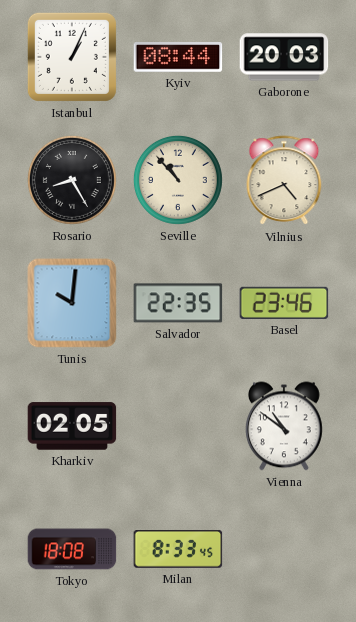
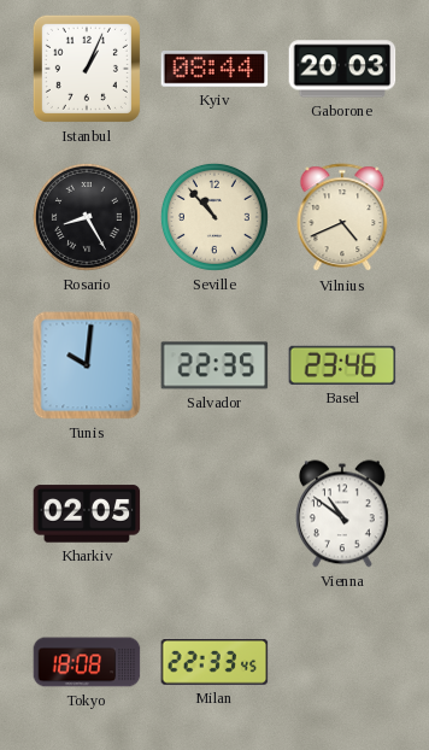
Milan: 8:33 -> 22:33
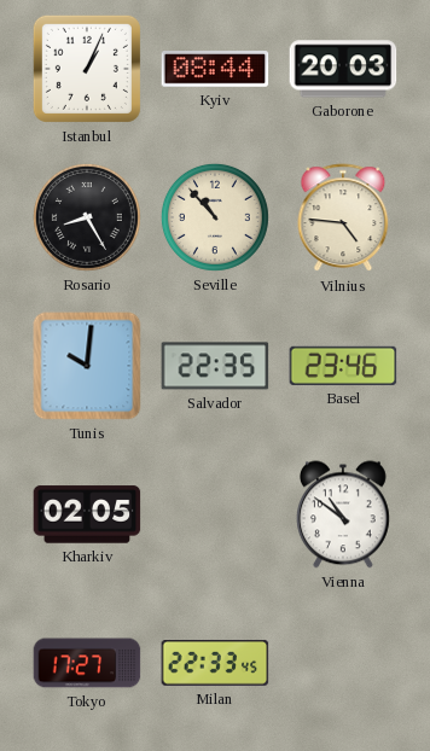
Vilnius: 4:41 -> 4:46
Tokyo: 18:08 -> 17:27
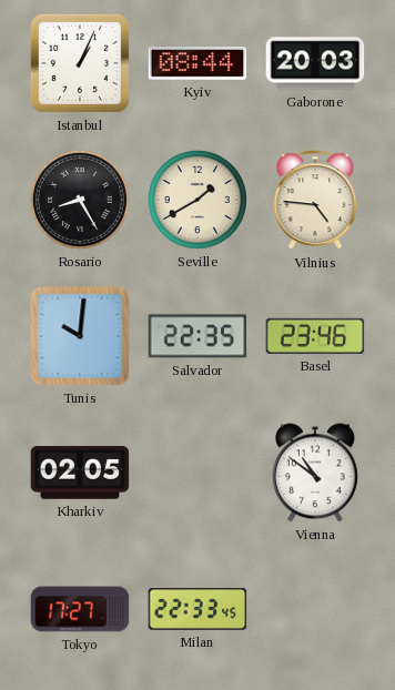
Seville: 10:53 -> 1:40
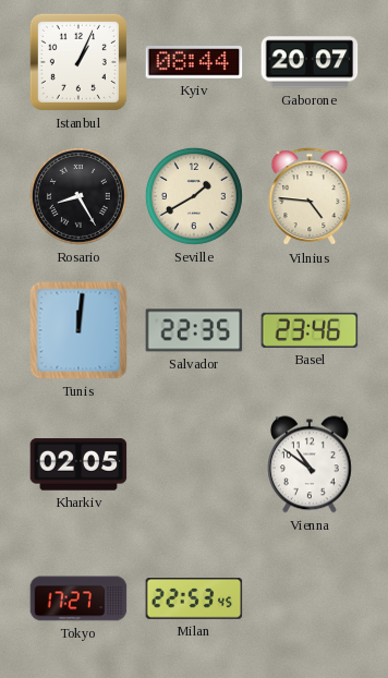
Gaborone: 20:03 -> 20:07
Tunis: 10:01 -> 12:01
Milan: 22:33 -> 22:53
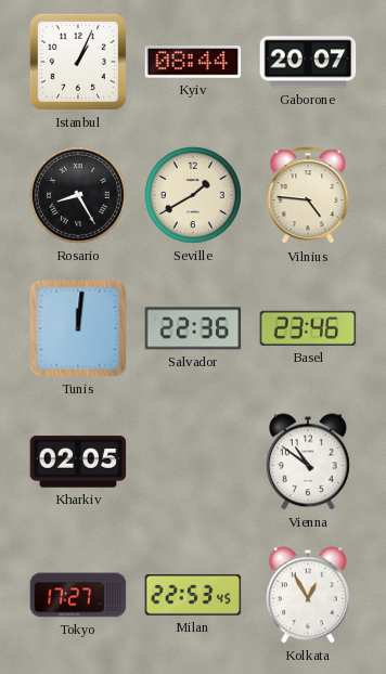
Salvador: 22:35 -> 22:36
Kolkata: none -> 12:55
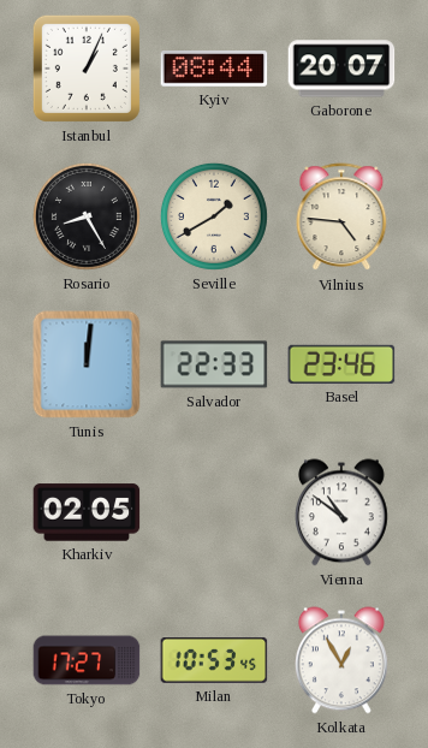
Salvador: 22:36 -> 22:33
Milan: 22:53 -> 10:53
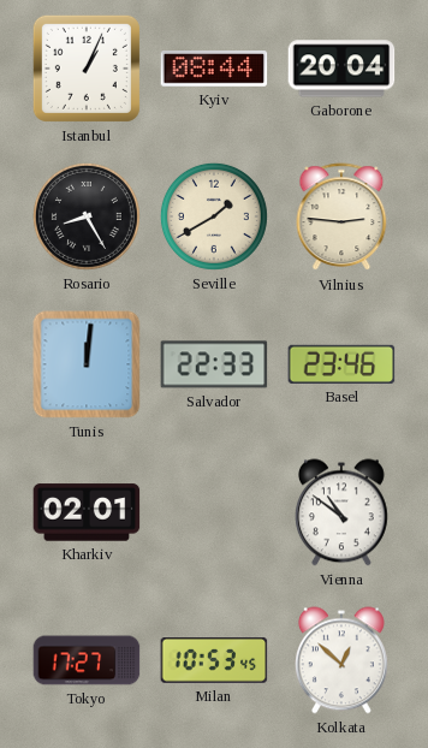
Gaborone: 20:07 -> 20:04
Vilnius: 4:46 -> 2:46
Kharkiv: 02:05 -> 02:01
Kolkata: 12:55 -> 12:52
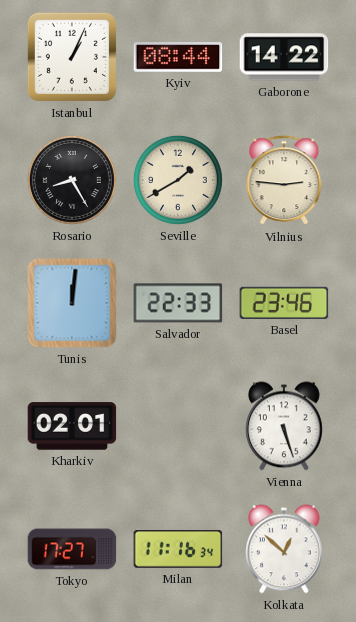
Gaborone: 20:04 -> 14:22
Vienna: 10:51 -> 5:27
Milan: 10:53 -> 11:16
